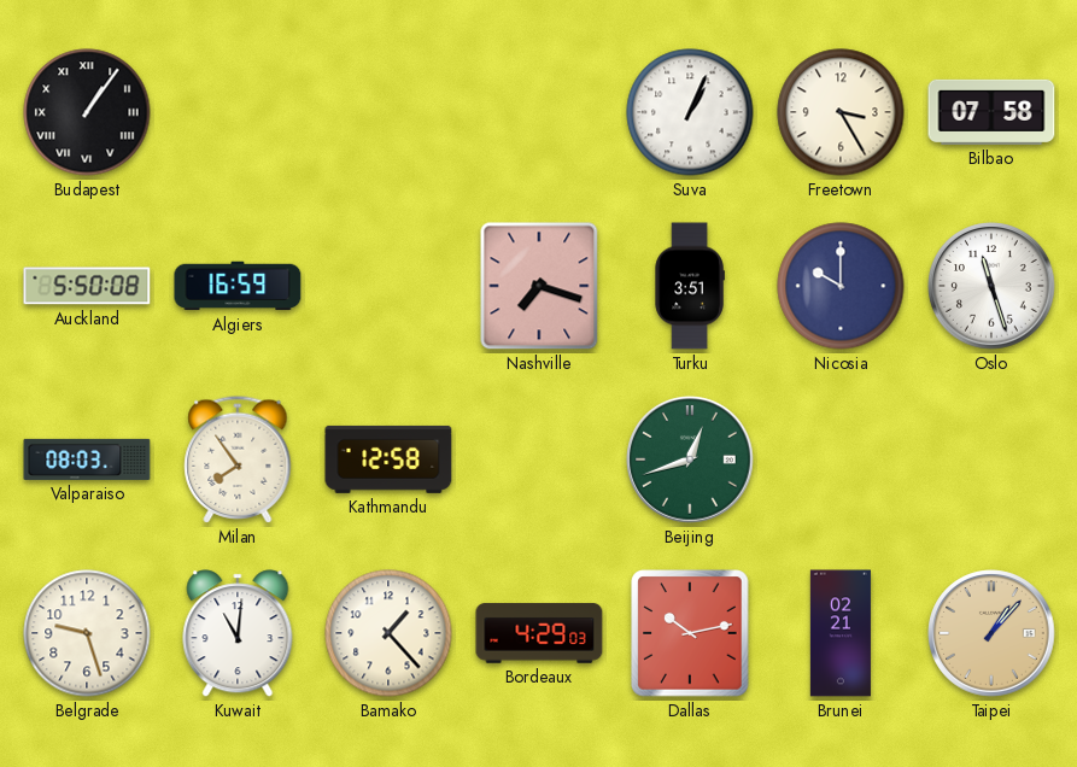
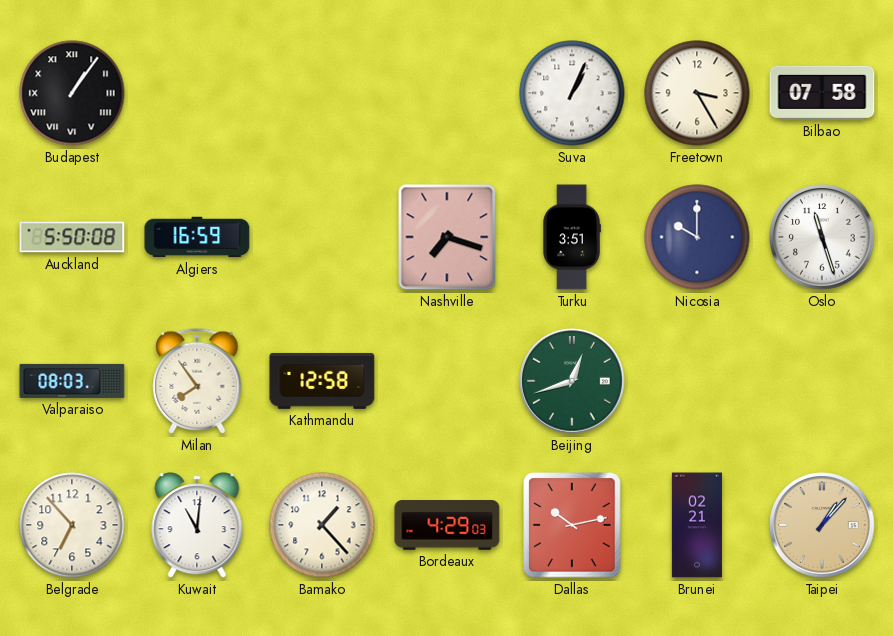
Belgrade: 9:27 -> 6:53
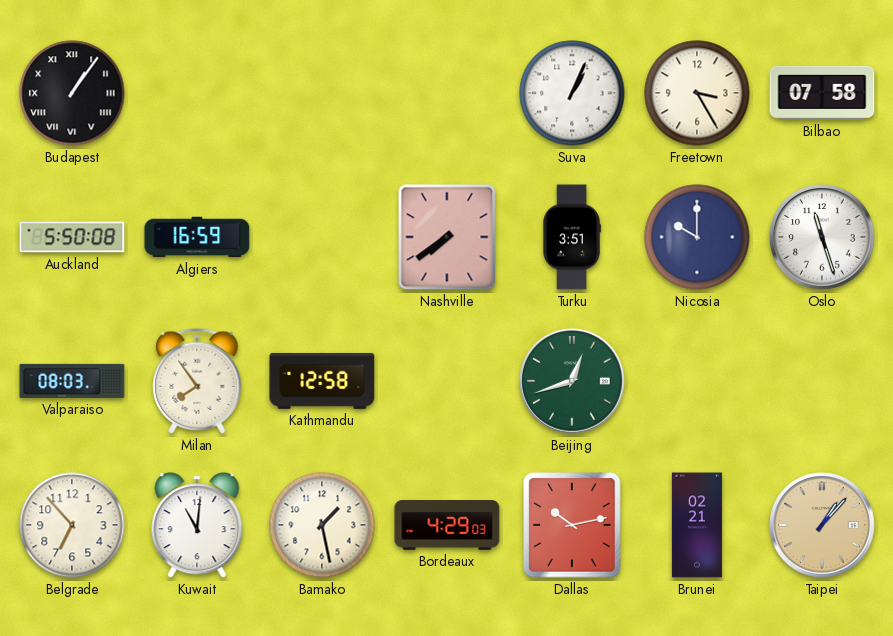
Nashville: 7:18 -> 7:39
Bamako: 1:23 -> 1:28
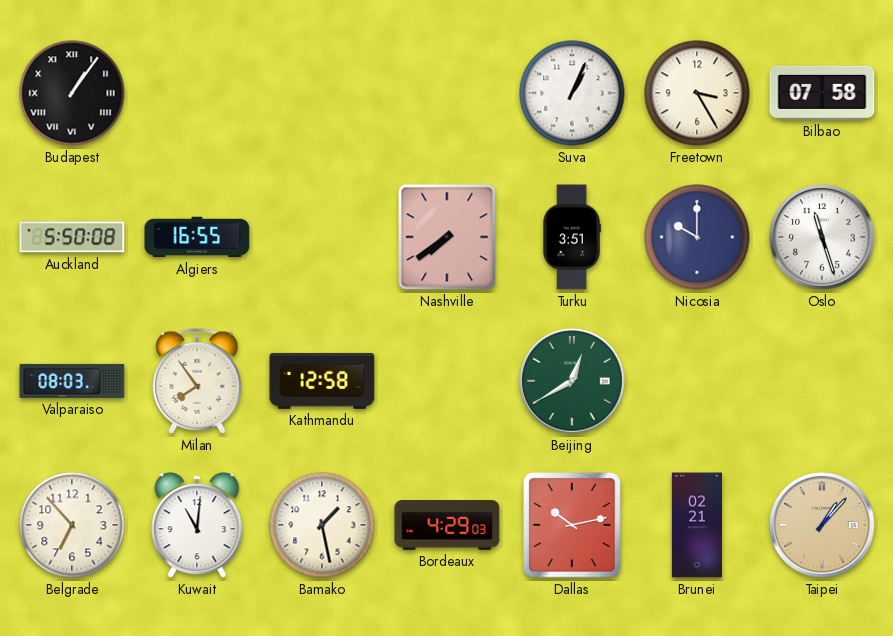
Algiers: 16:59 -> 16:55
Beijing: 12:42 -> 12:40
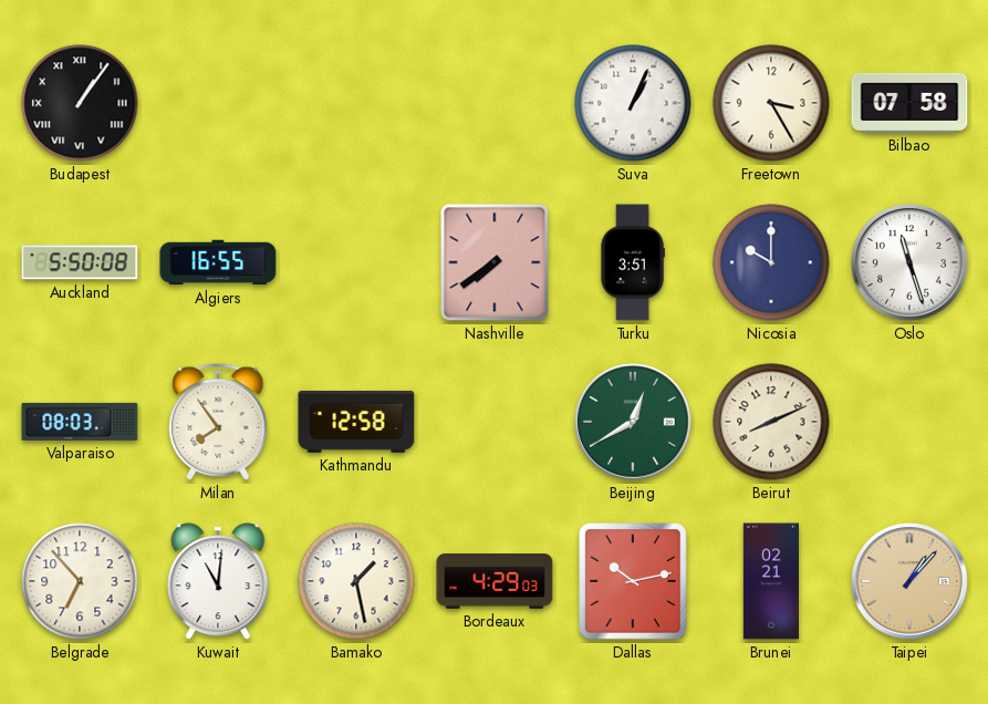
Beirut: none -> 8:11
